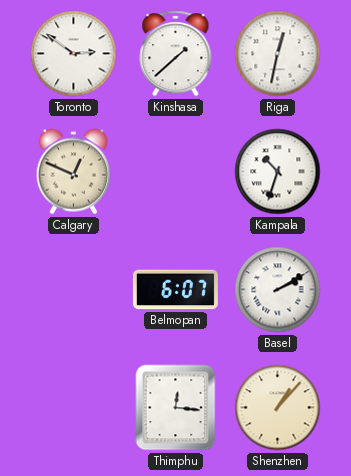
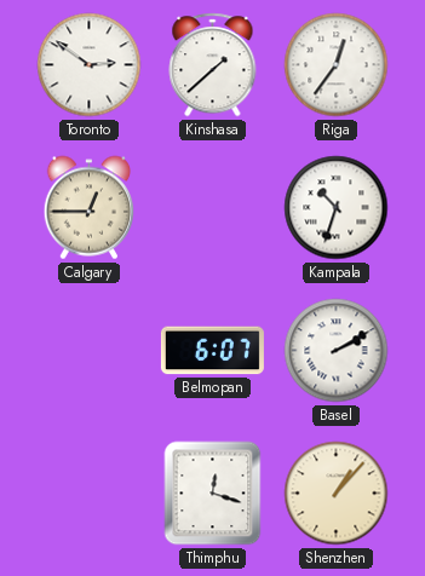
Riga: 12:32 -> 12:36
Calgary: 12:49 -> 12:45
Thimphu: 12:16 -> 12:18
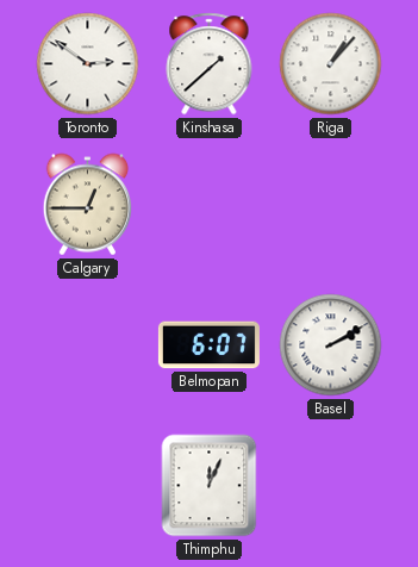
Riga: 12:36 -> 1:07
Kampala: 10:33 -> none
Thimphu: 12:18 -> 12:04
Shenzhen: 1:07 -> none
